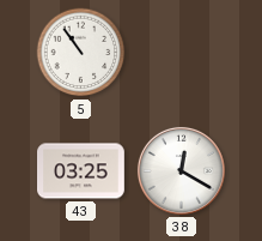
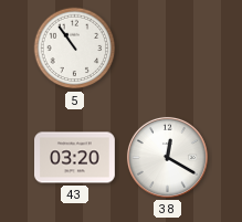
43: 03:25 -> 03:20
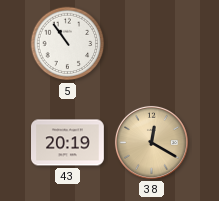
43: 03:20 -> 20:19
38 dial: white -> champagne
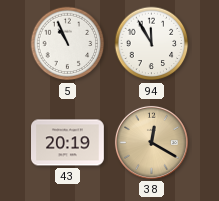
5: 10:54 -> 10:56
94: none -> 11:55
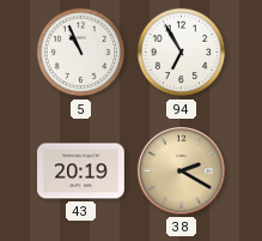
94: 11:55 -> 6:55
38: 12:20 -> 2:20
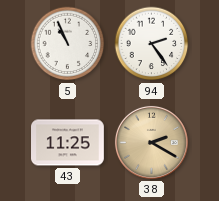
94: 6:55 -> 2:24
43: 20:19 -> 11:25
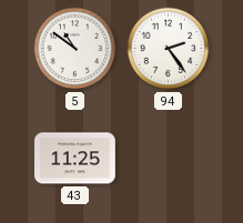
5: 10:56 -> 10:51
38: 2:20 -> none
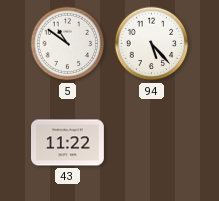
94: 2:24 -> 5:23
43: 11:25 -> 11:22
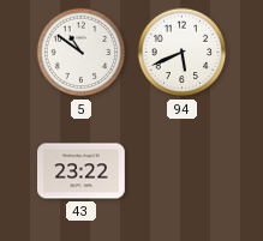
94: 5:23 -> 5:41
43: 11:22 -> 23:22
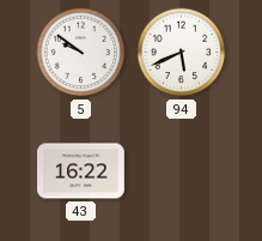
5: 10:51 -> 9:51
43: 23:22 -> 16:22
